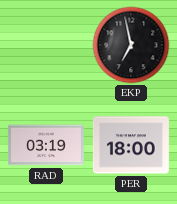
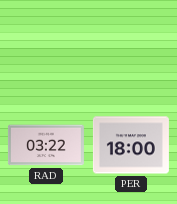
EKP: 6:58 -> none
RAD: 03:19 -> 03:22
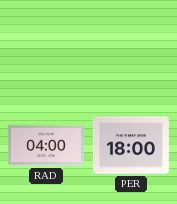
RAD: 03:22 -> 04:00
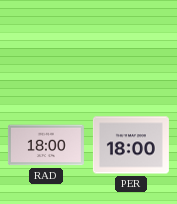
RAD: 04:00 -> 18:00
